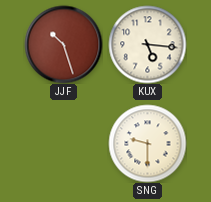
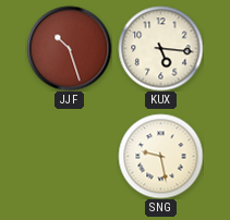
SNG: 9:30 -> 9:28
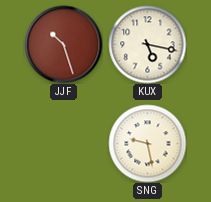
KUX: 5:16 -> 5:17
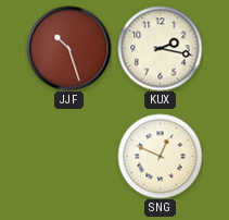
KUX: 5:17 -> 2:17
SNG: 9:28 -> 12:49
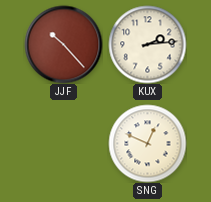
JJF: 10:27 -> 10:23
KUX: 2:17 -> 2:14
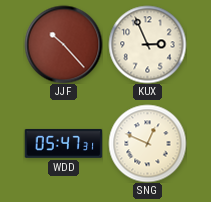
KUX: 2:14 -> 2:56
WDD: none -> 05:47
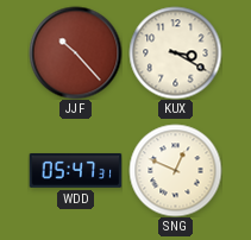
KUX: 2:56 -> 3:20
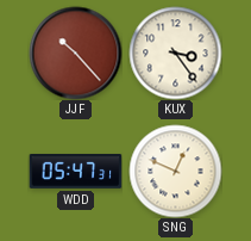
KUX: 3:20 -> 3:24
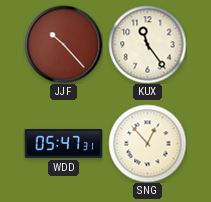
KUX: 3:24 -> 11:24
SNG: 12:49 -> 12:53
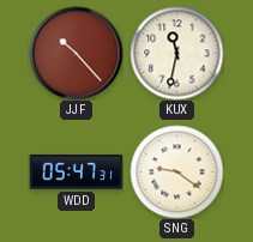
KUX: 11:24 -> 11:32
SNG: 12:53 -> 9:21
